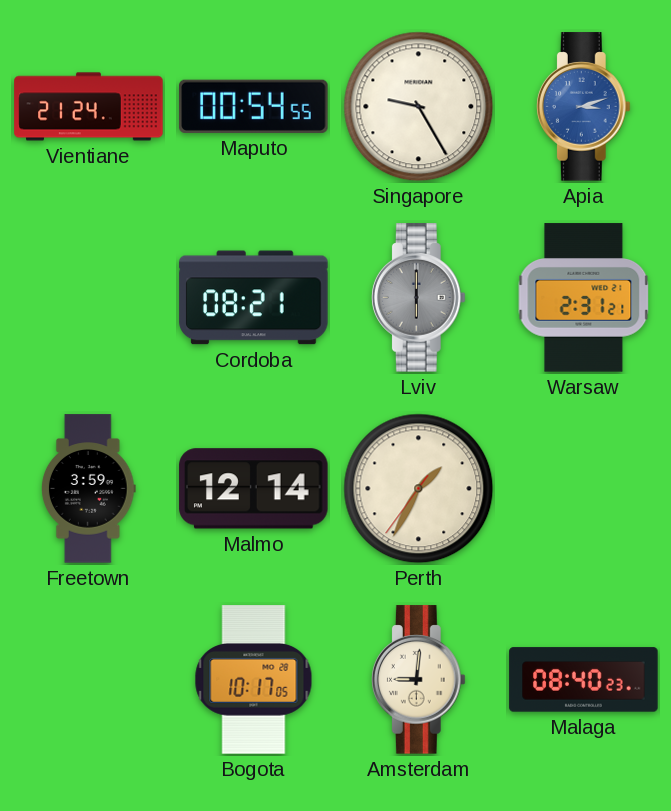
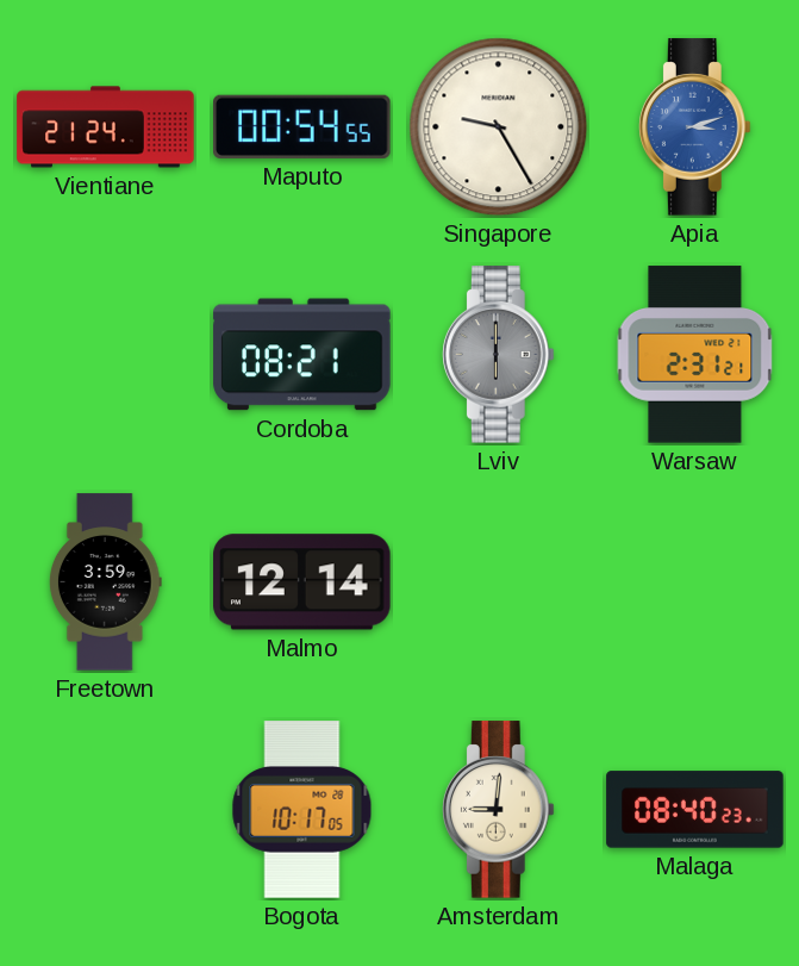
Perth: 1:34 -> none
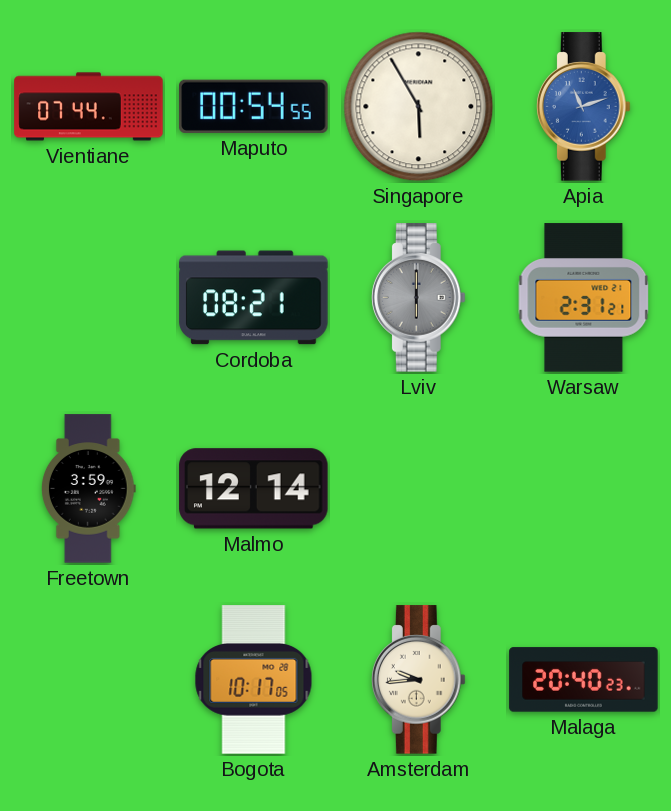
Vientiane: 21:24 -> 07:44
Singapore: 9:25 -> 5:55
Apia: 3:12 -> 11:12
Amsterdam: 9:01 -> 9:44
Malaga: 08:40 -> 20:40
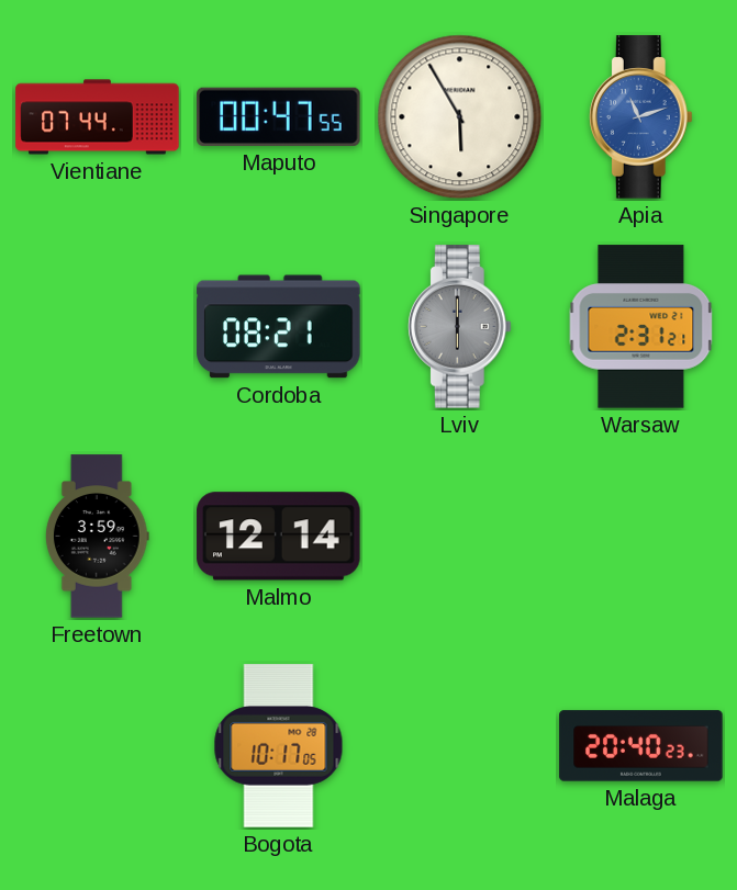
Maputo: 00:54 -> 00:47
Amsterdam: 9:44 -> none
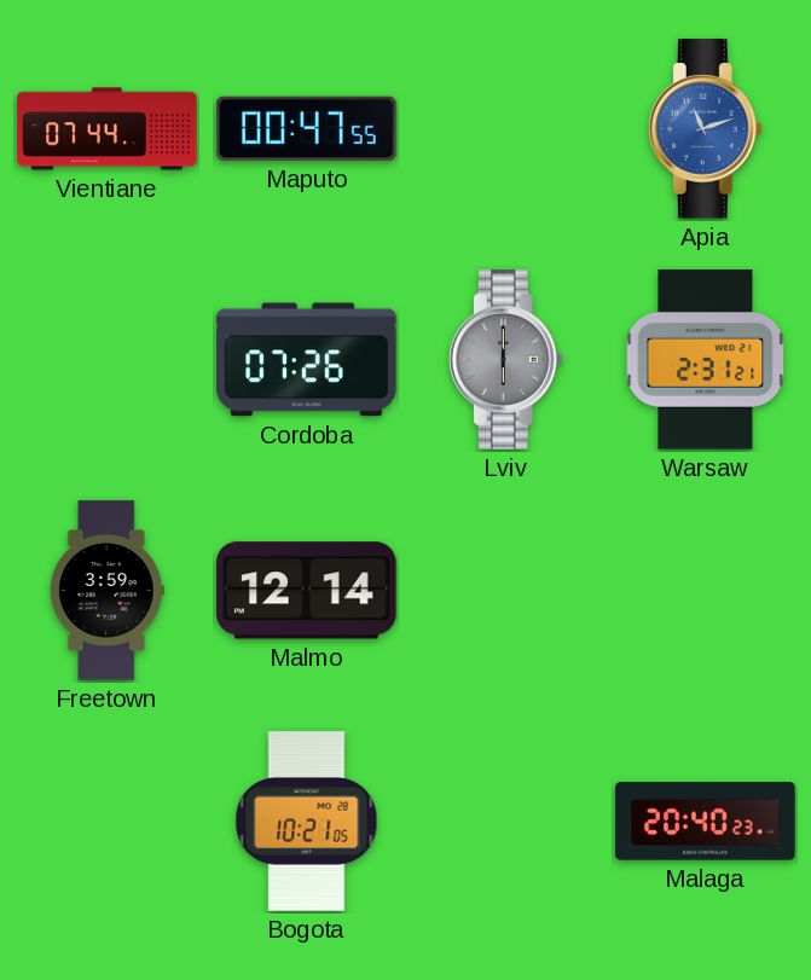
Singapore: 5:55 -> none
Cordoba: 08:21 -> 07:26
Bogota: 10:17 -> 10:21
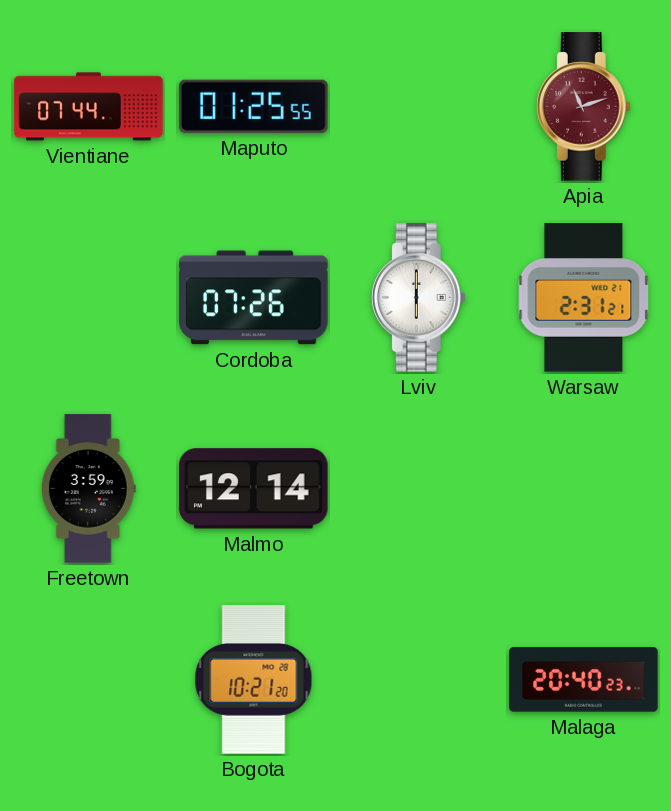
Maputo: 00:47 -> 01:25
Apia dial: blue -> burgundy
Lviv dial: grey -> white
Bogota: 10:21:05 -> 10:21:20
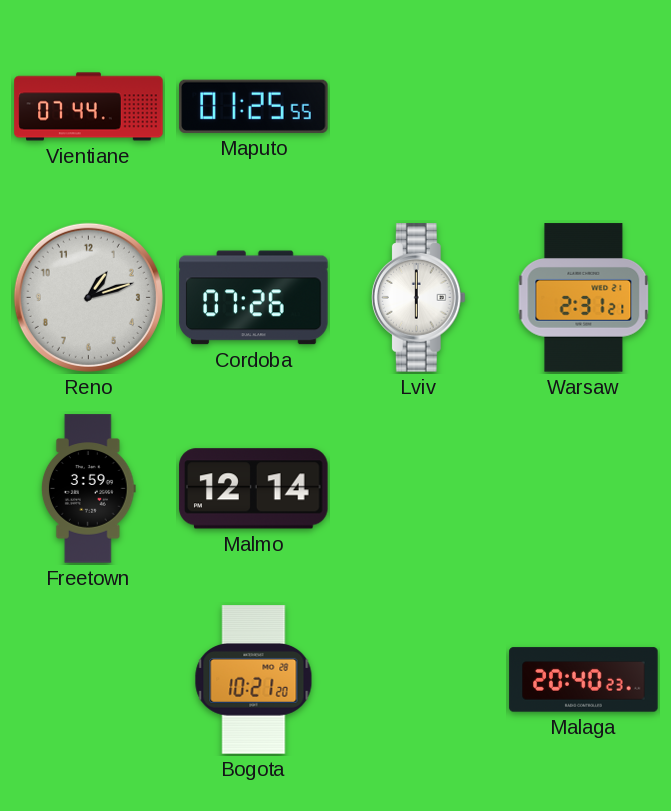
Apia: 11:12 -> none
Reno: none -> 1:12
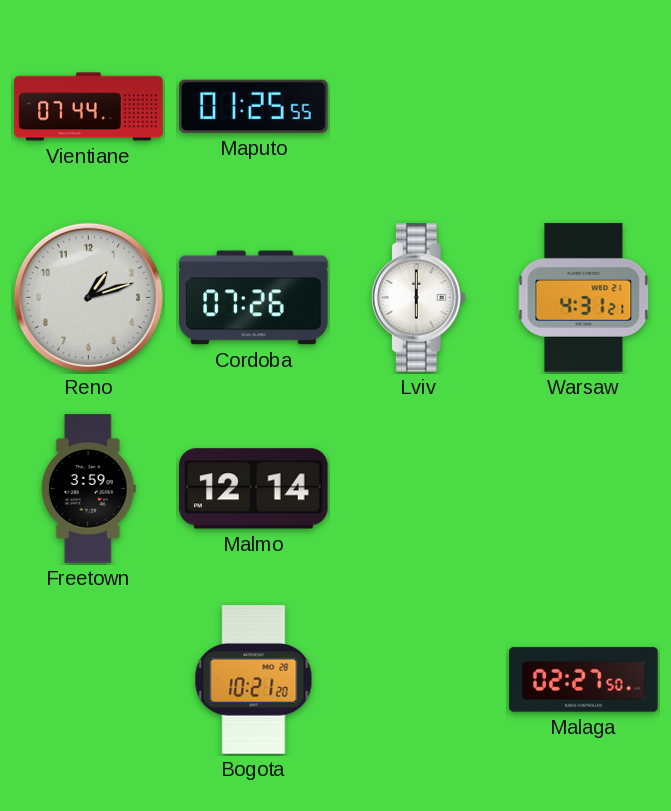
Warsaw: 2:31 -> 4:31
Malaga: 20:40 -> 02:27
